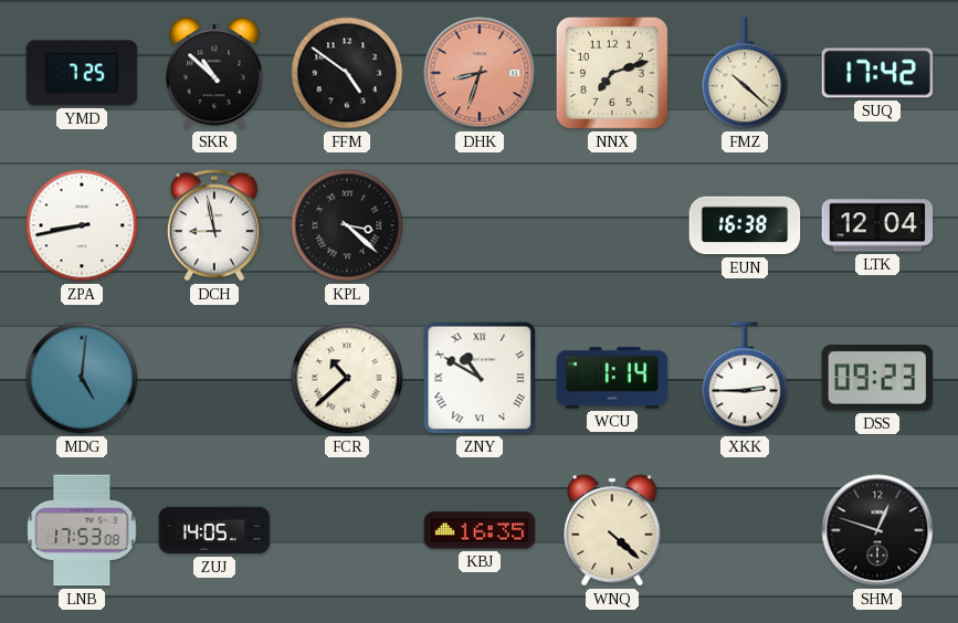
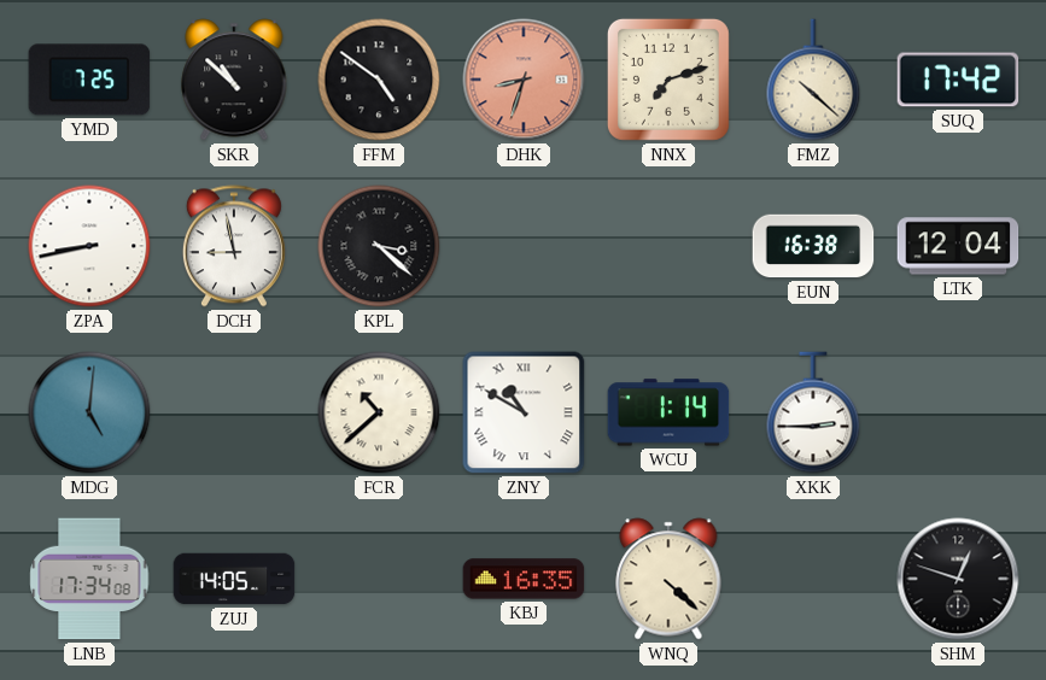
DSS: 09:23 -> none
LNB: 17:53 -> 17:34
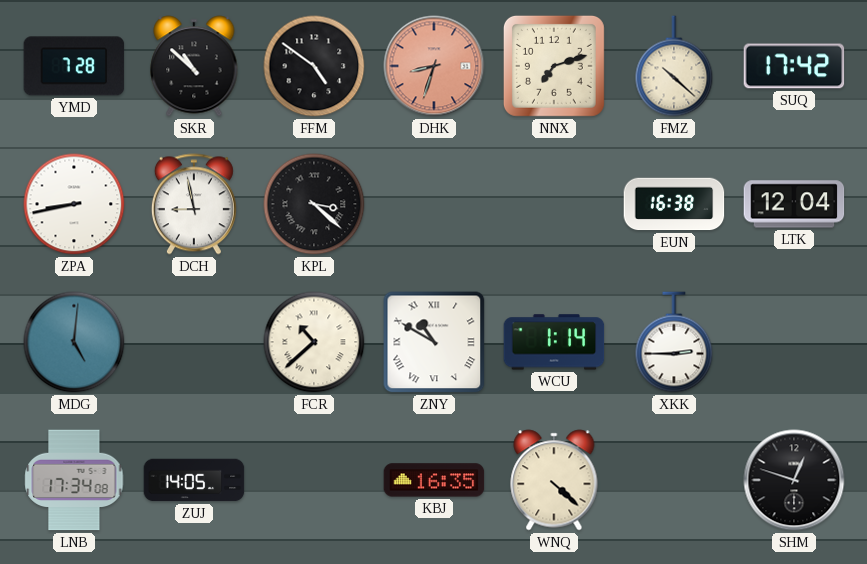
YMD: 7:25 -> 7:28
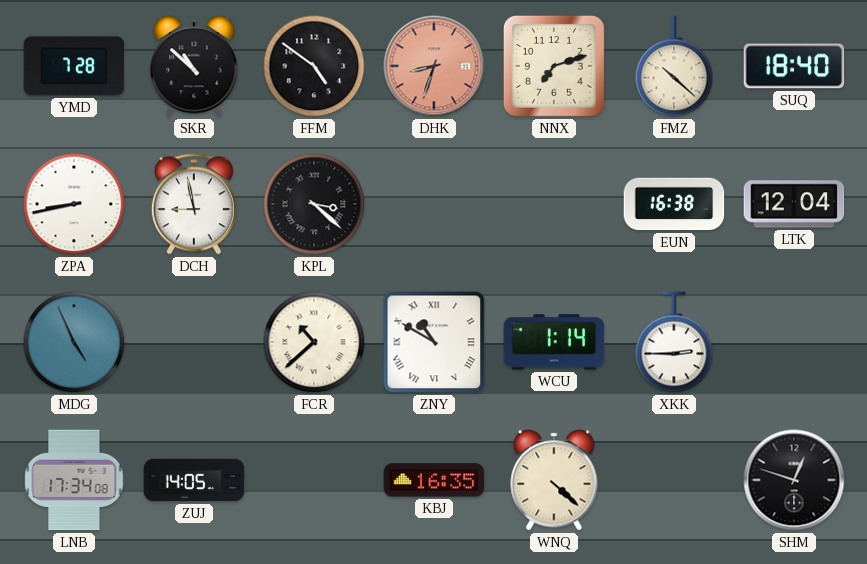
SUQ: 17:42 -> 18:40
MDG: 5:01 -> 4:56
